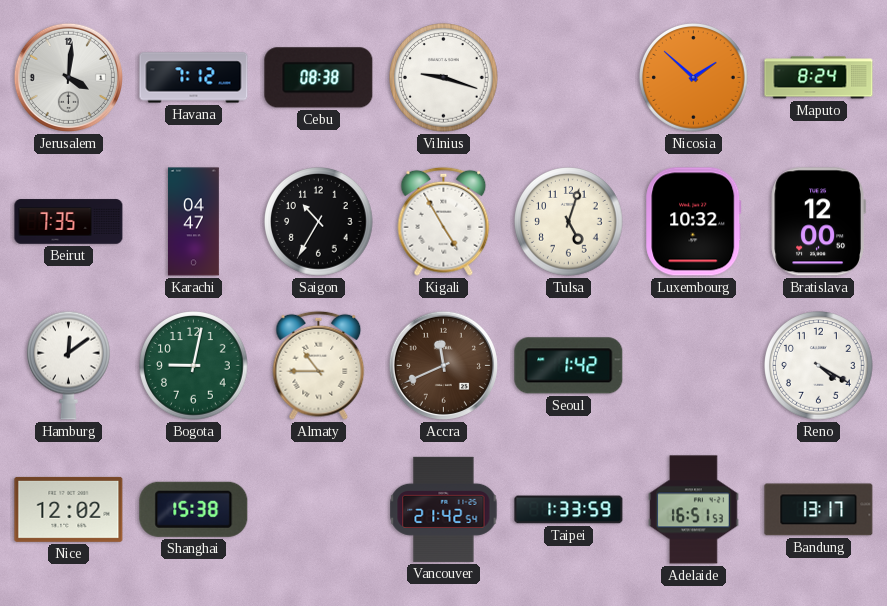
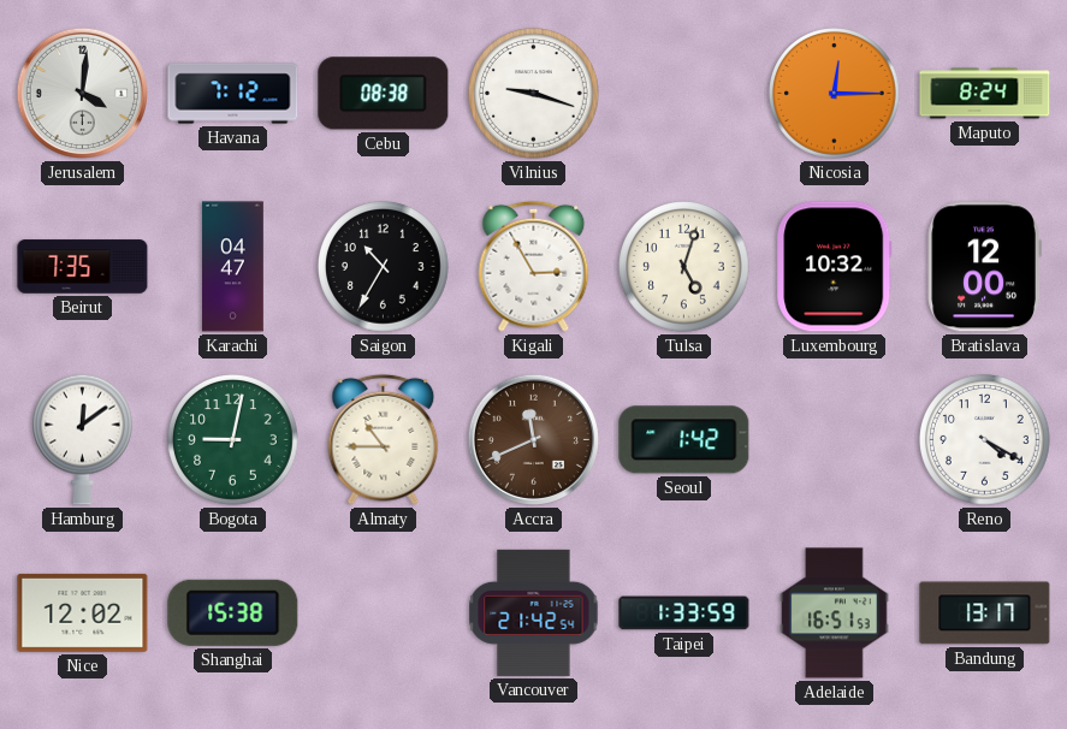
Nicosia: 1:52 -> 12:15
Kigali: 4:55 -> 2:55
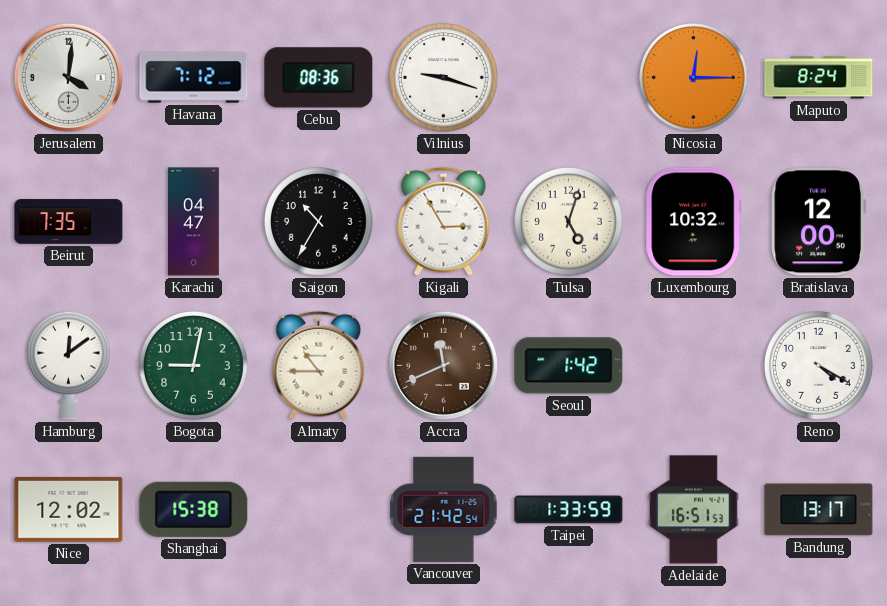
Cebu: 08:38 -> 08:36
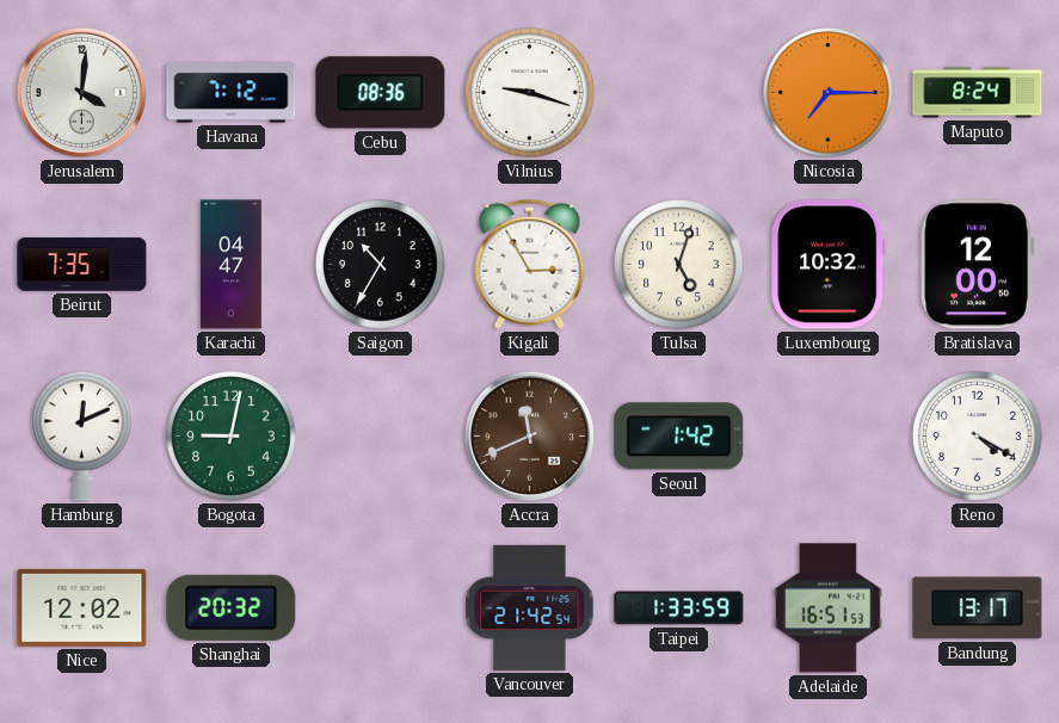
Nicosia: 12:15 -> 7:15
Hamburg: 12:09 -> 12:11
Almaty: 10:45 -> none
Shanghai: 15:38 -> 20:32
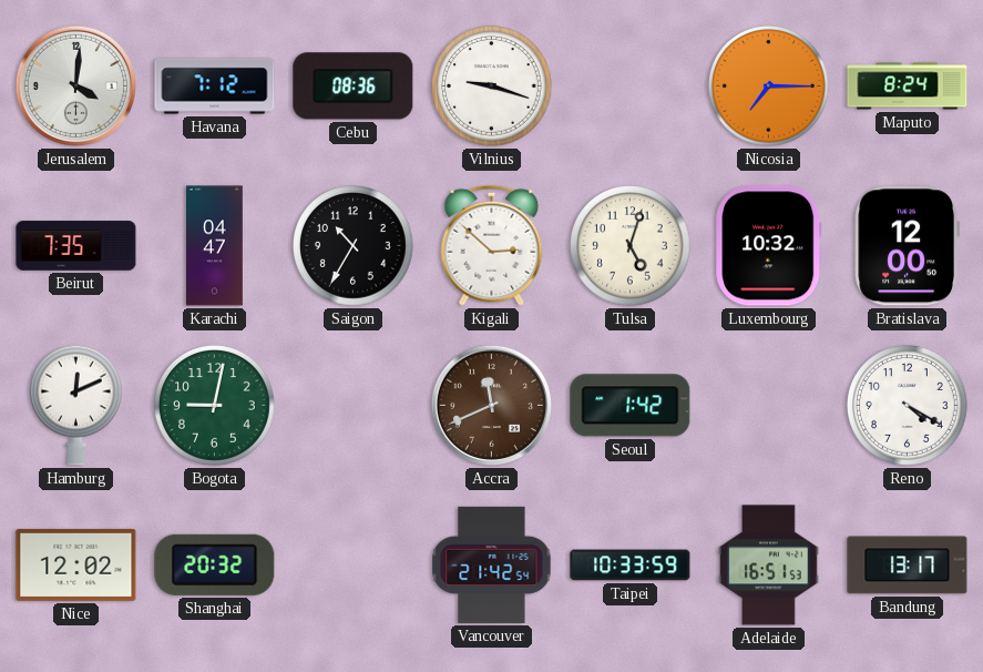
Kigali: 2:55 -> 2:52
Taipei: 1:33 -> 10:33
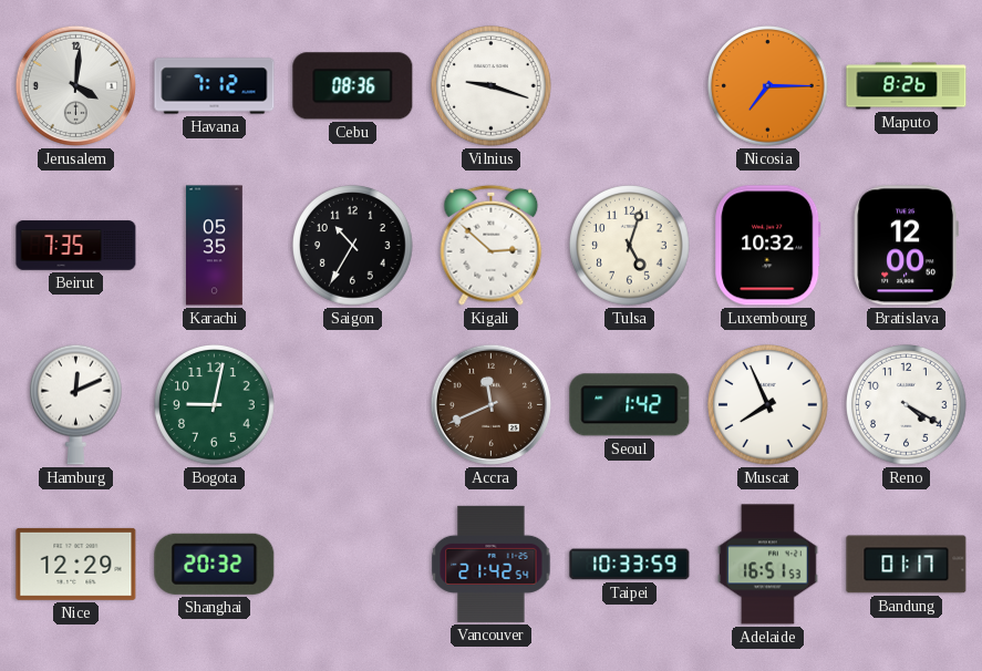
Maputo: 8:24 -> 8:26
Karachi: 04:47 -> 05:35
Muscat: none -> 7:56
Nice: 12:02 -> 12:29
Bandung: 13:17 -> 01:17
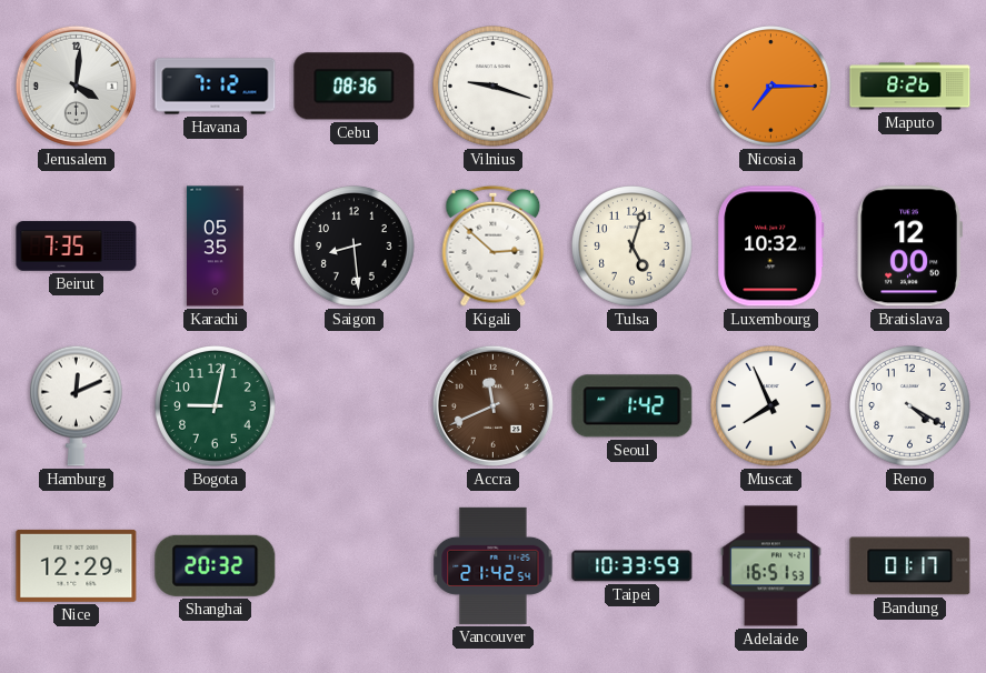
Saigon: 10:35 -> 8:29
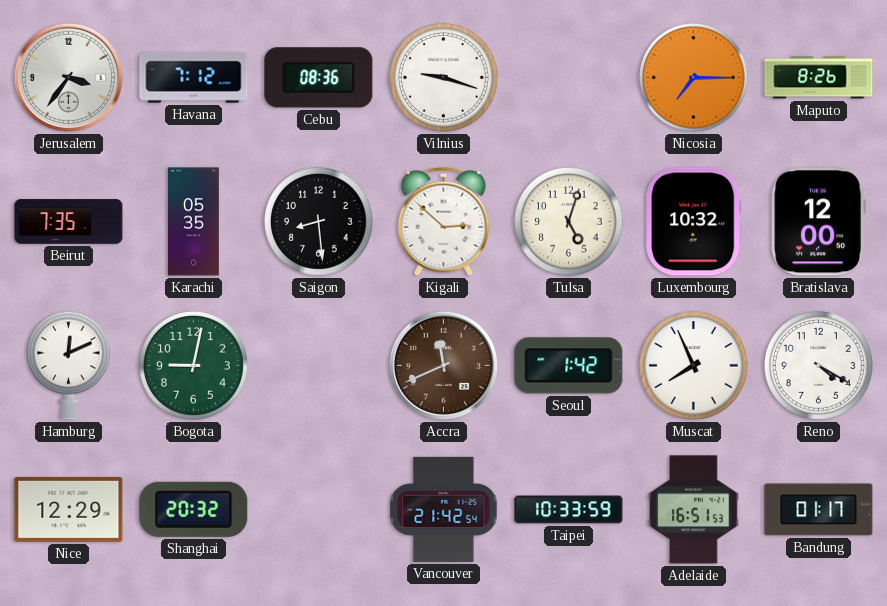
Jerusalem: 4:01 -> 3:36
